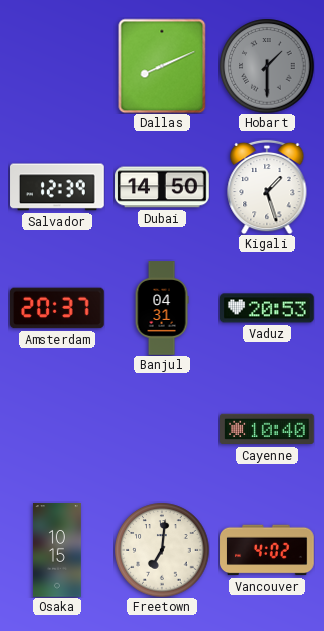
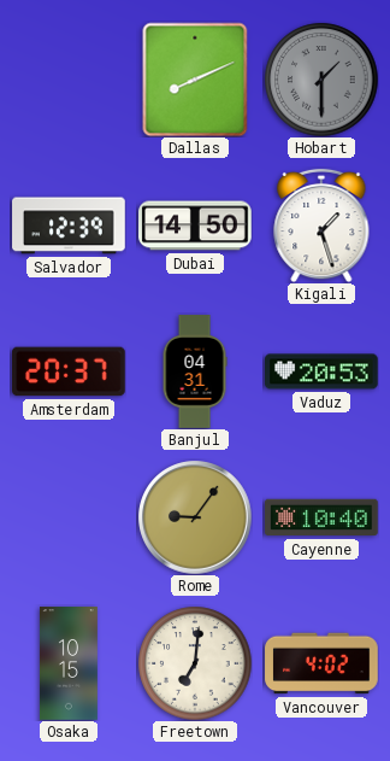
Rome: none -> 9:06
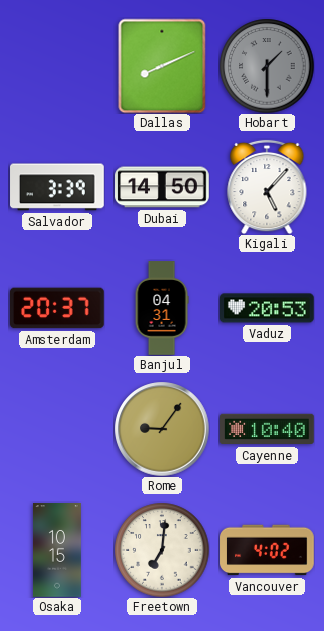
Salvador: 12:39 -> 3:39
Kigali: 1:27 -> 5:07
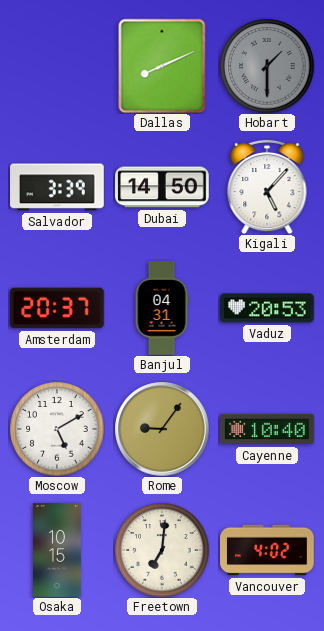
Moscow: none -> 5:10
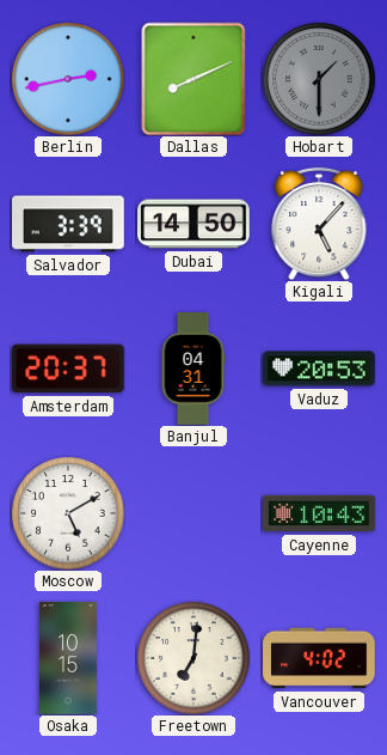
Berlin: none -> 2:43
Rome: 9:06 -> none
Cayenne: 10:40 -> 10:43
